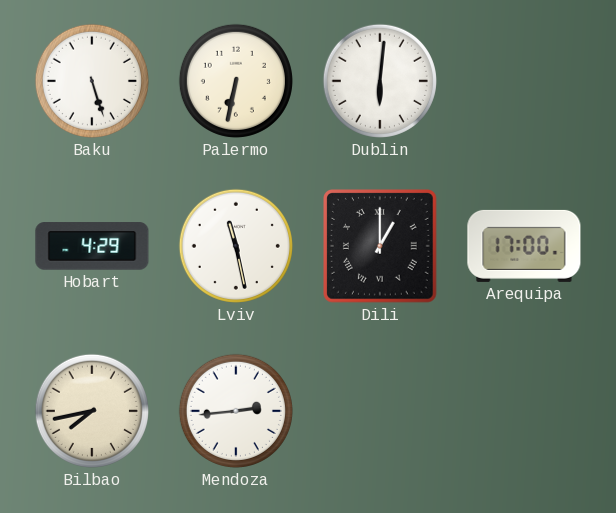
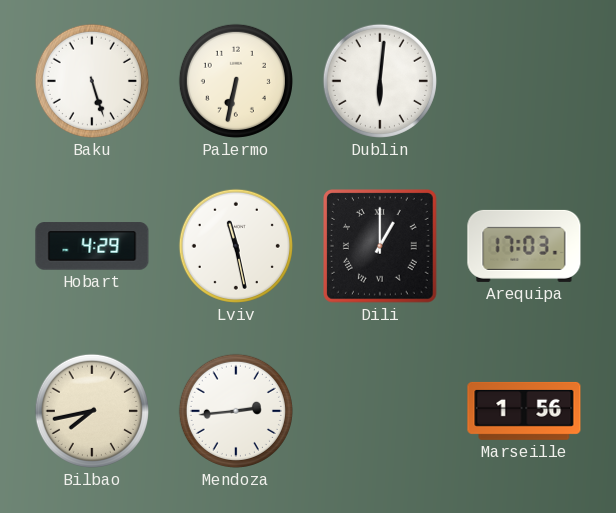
Arequipa: 17:00 -> 17:03
Marseille: none -> 1:56
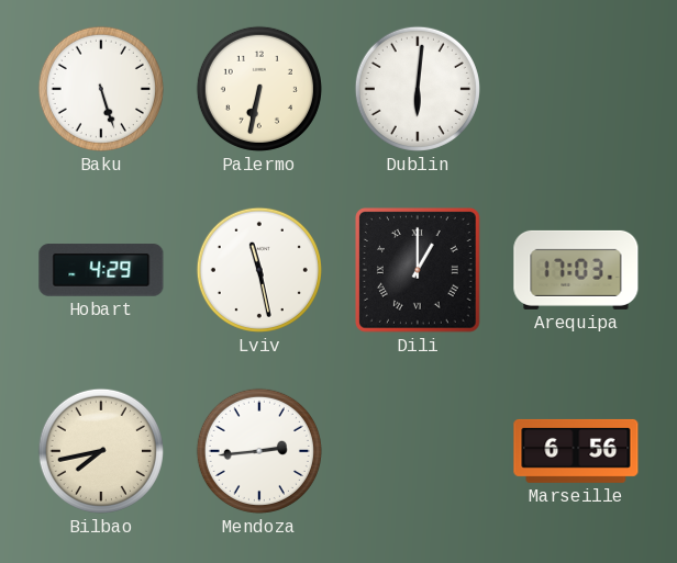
Marseille: 1:56 -> 6:56
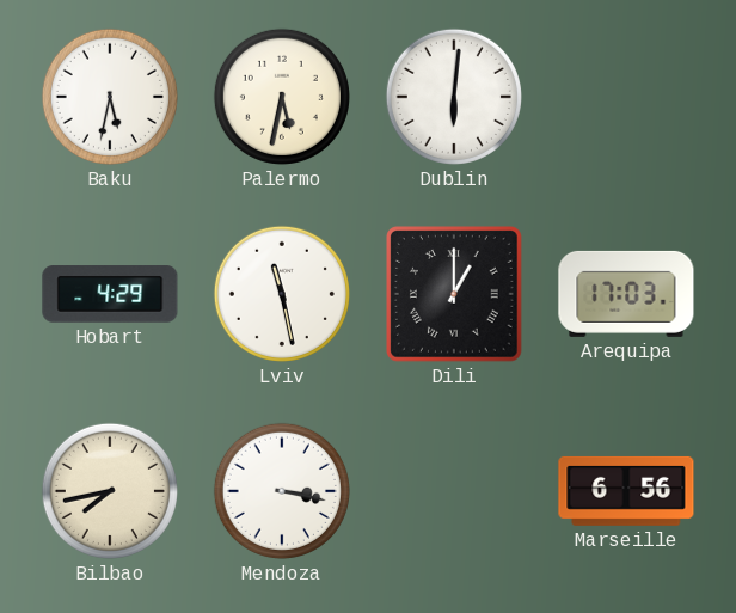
Baku: 5:27 -> 5:32
Palermo: 6:32 -> 5:32
Mendoza: 2:44 -> 3:17
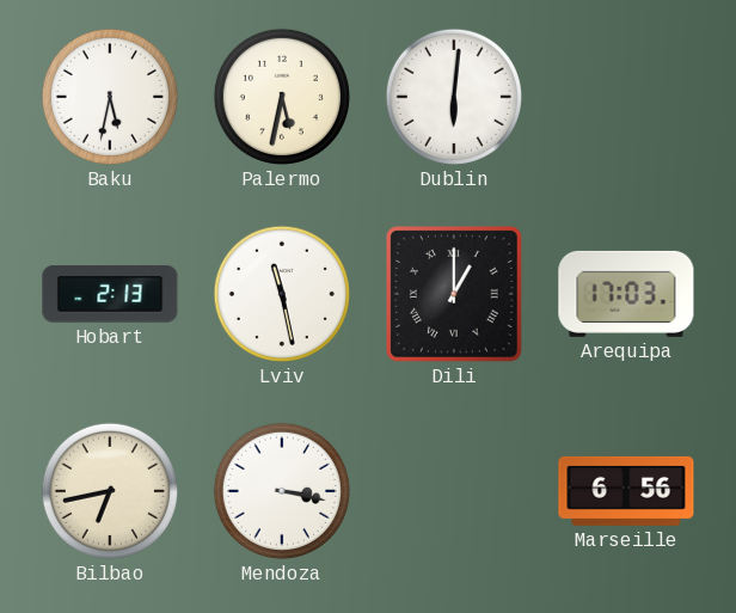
Hobart: 4:29 -> 2:13
Bilbao: 7:43 -> 6:43
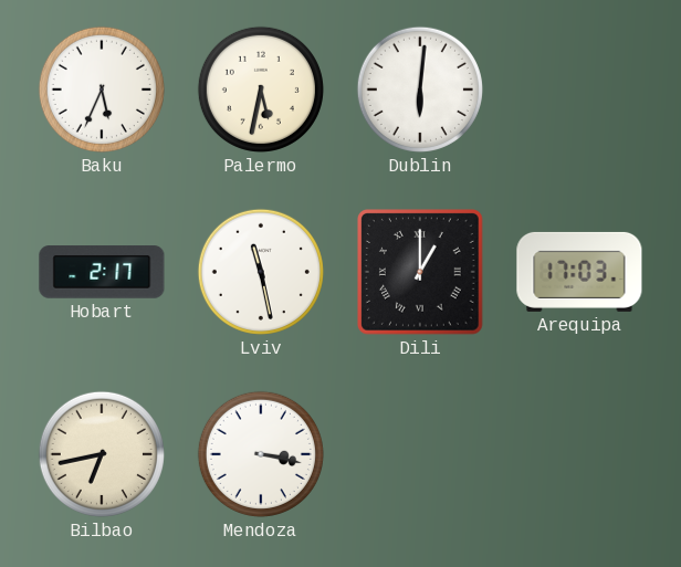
Baku: 5:32 -> 5:34
Hobart: 2:13 -> 2:17
Marseille: 6:56 -> none
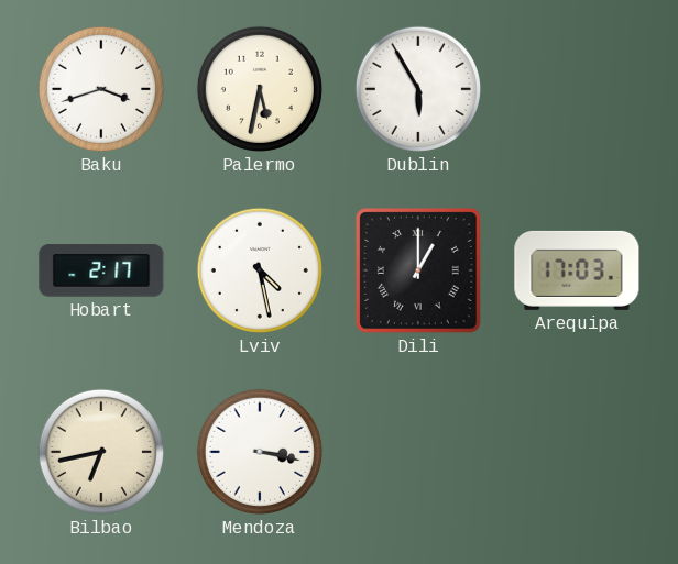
Baku: 5:34 -> 3:42
Dublin: 6:01 -> 5:55
Lviv: 11:28 -> 4:28
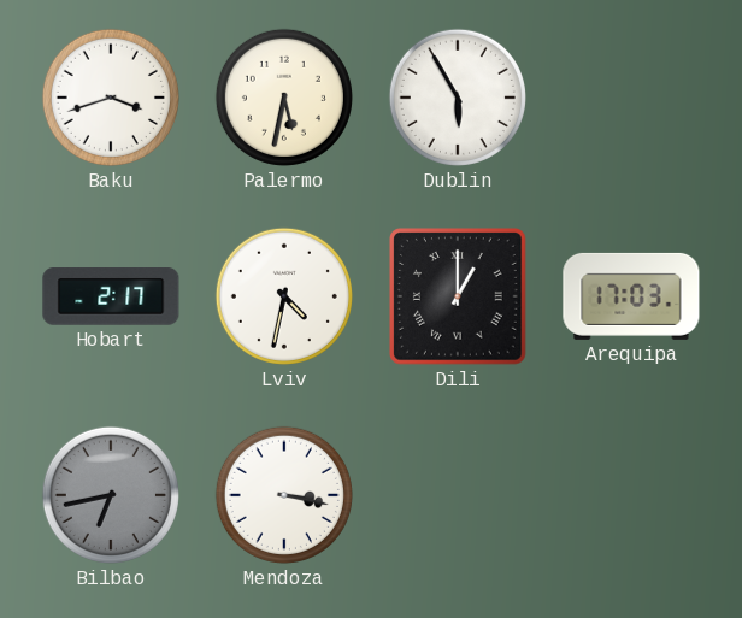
Lviv: 4:28 -> 4:32
Bilbao dial: cream -> grey
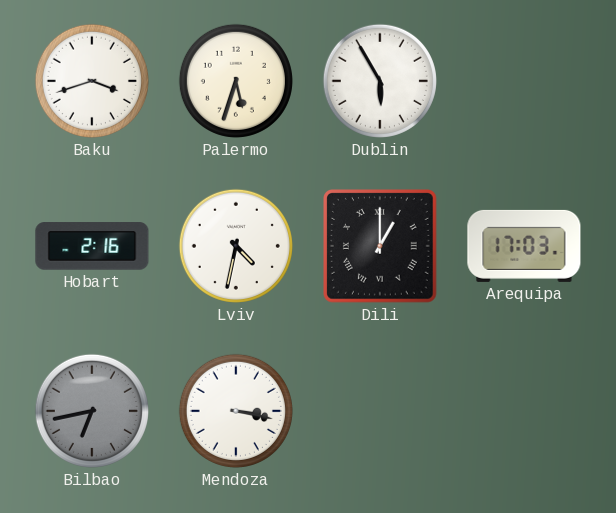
Palermo: 5:32 -> 5:33
Hobart: 2:17 -> 2:16
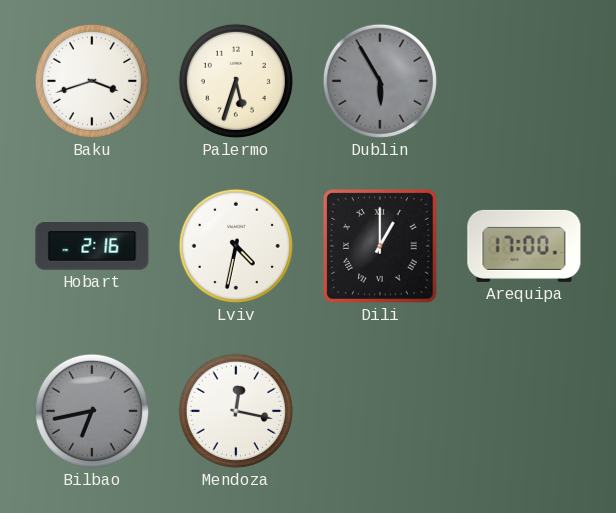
Dublin dial: white -> grey
Arequipa: 17:03 -> 17:00
Mendoza: 3:17 -> 12:17
